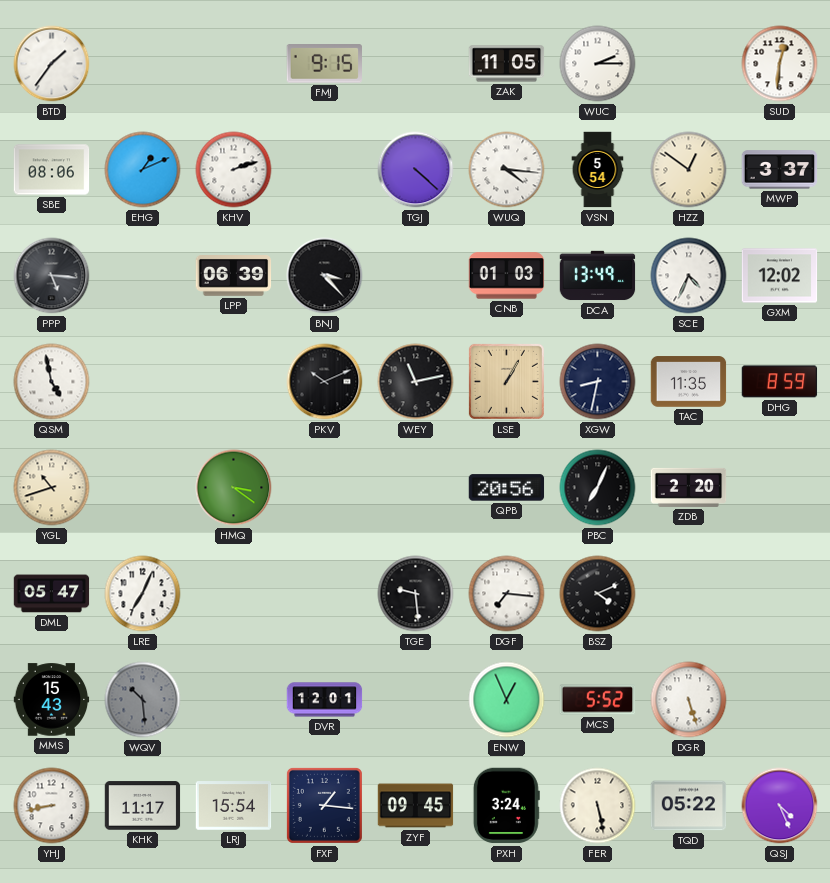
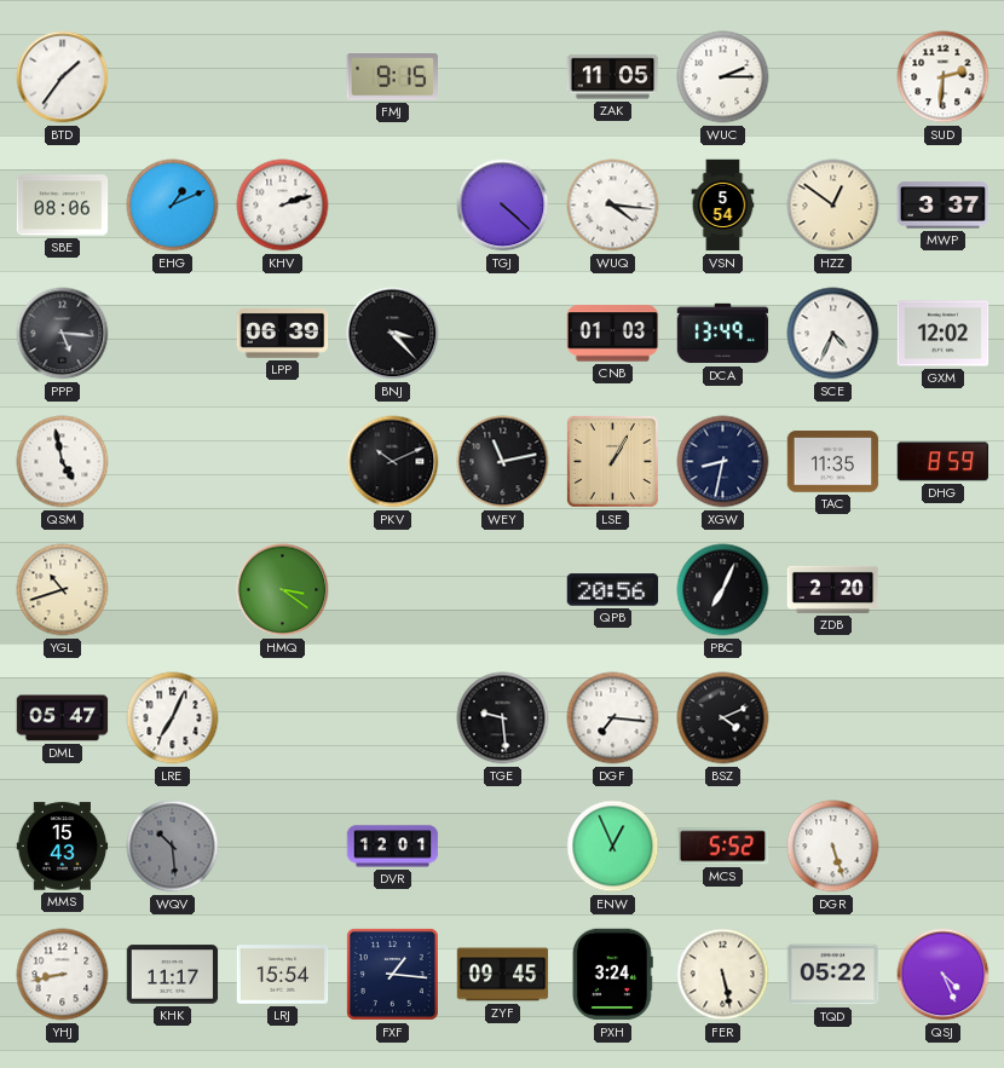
SUD: 12:31 -> 2:31
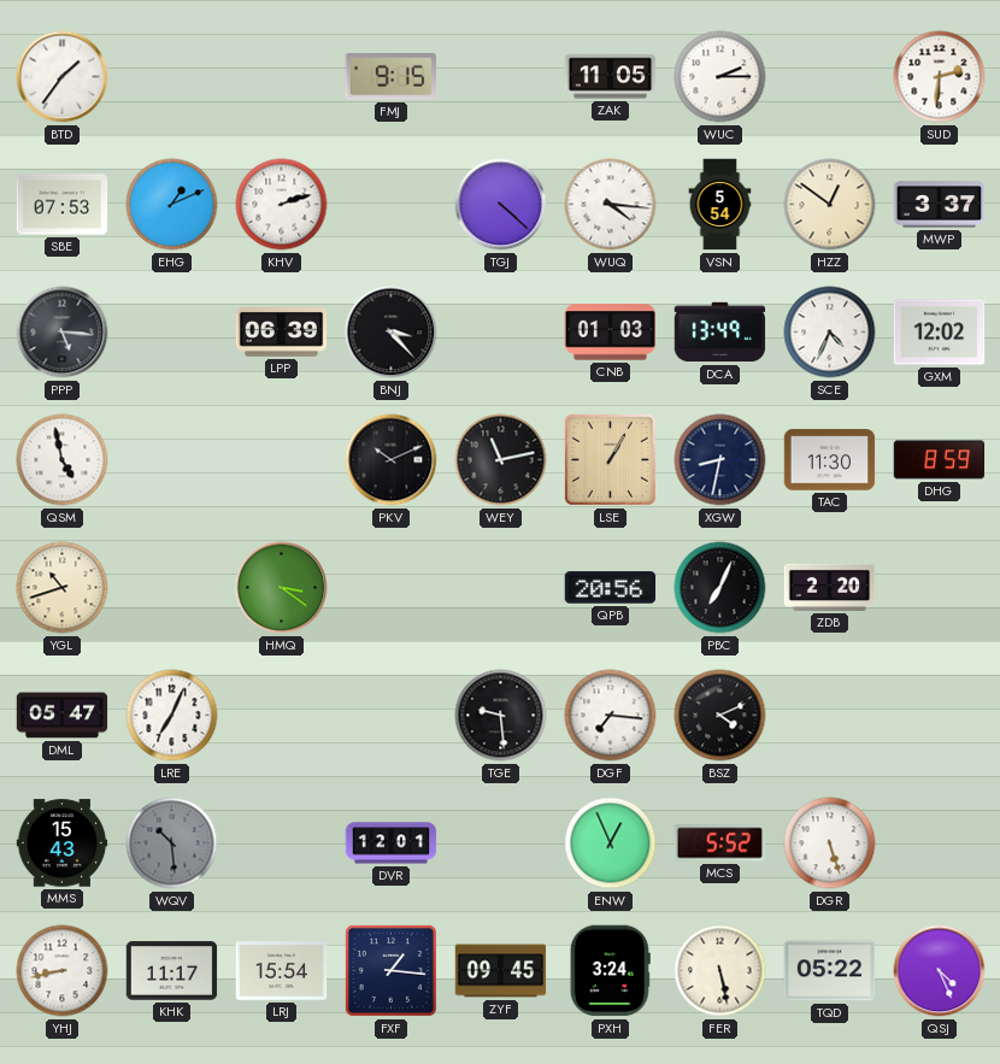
SBE: 08:06 -> 07:53
TAC: 11:35 -> 11:30
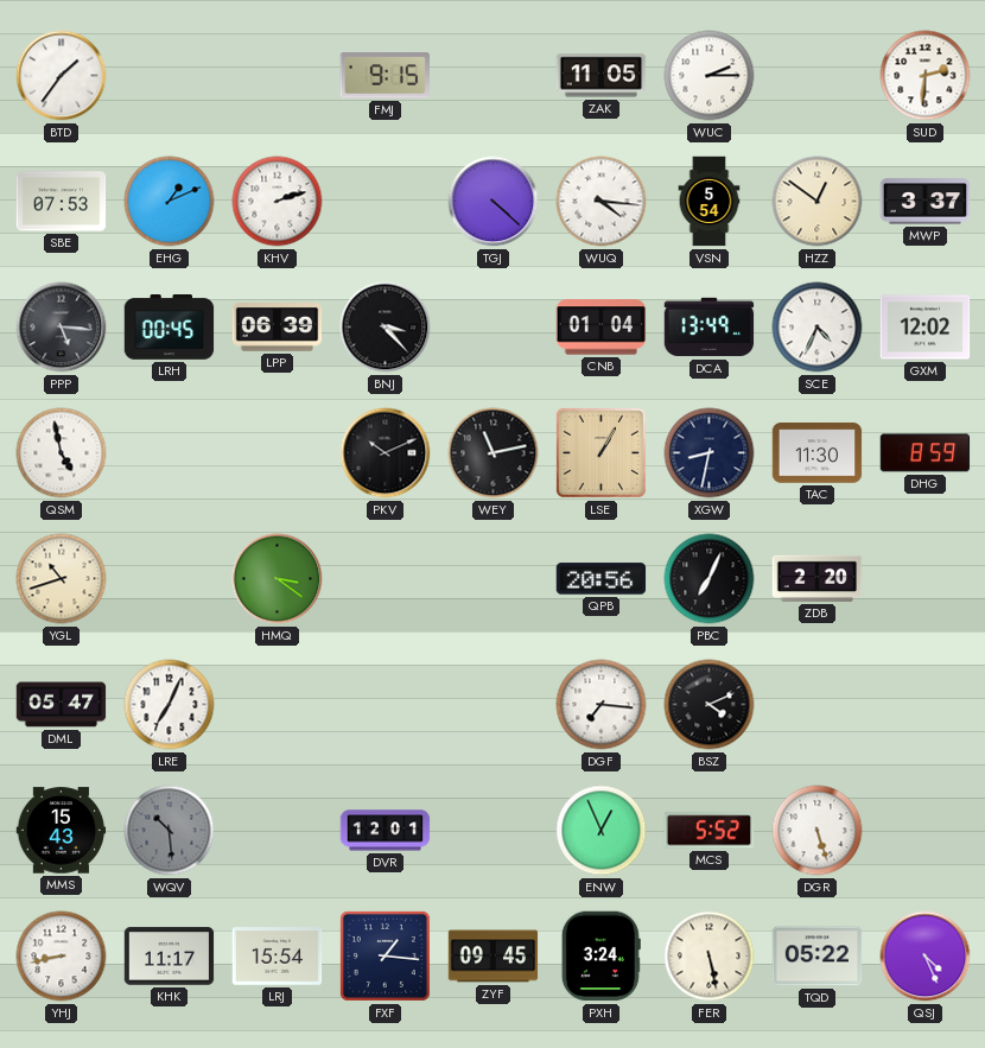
LRH: none -> 00:45
CNB: 01:03 -> 01:04
TGE: 9:29 -> none
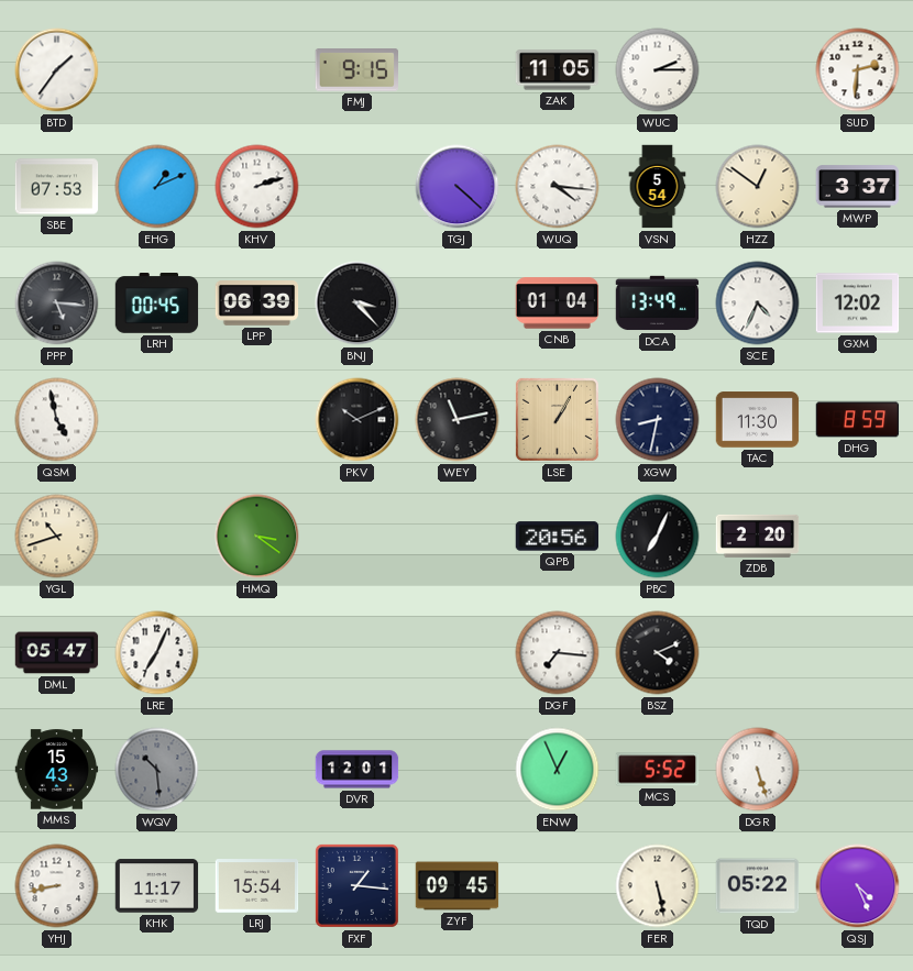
PXH: 3:24 -> none
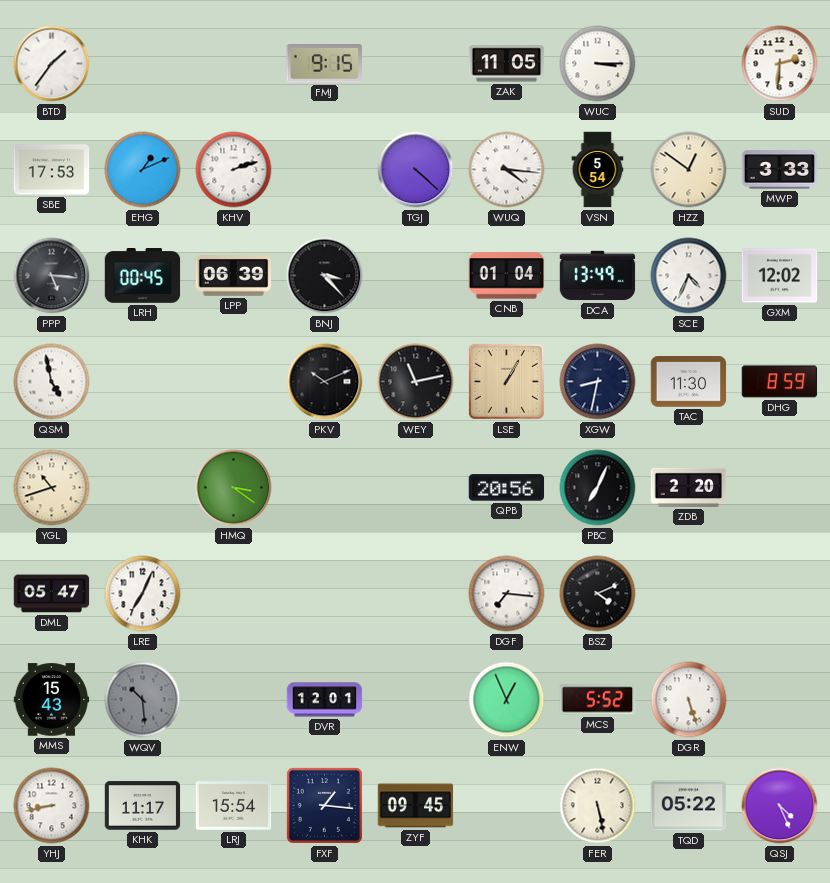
WUC: 2:15 -> 3:15
SBE: 07:53 -> 17:53
MWP: 3:37 -> 3:33
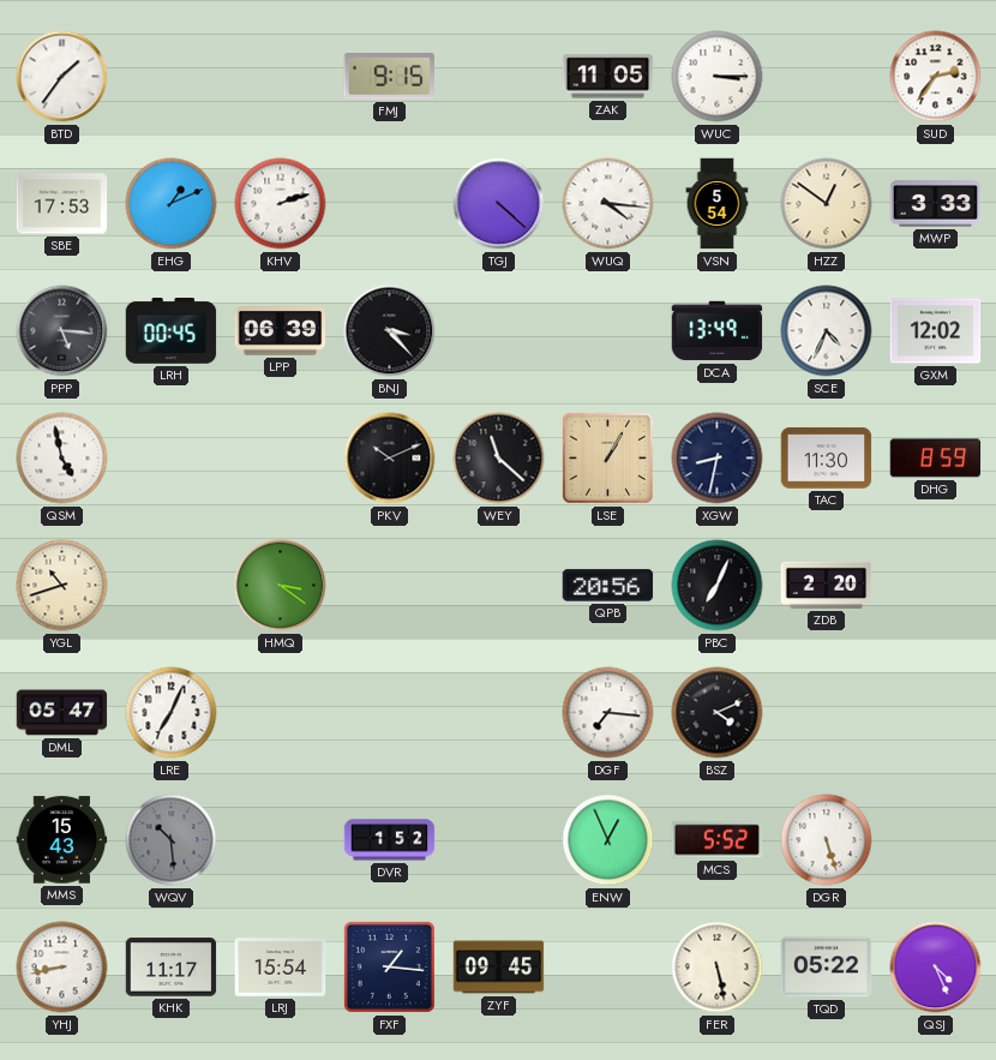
SUD: 2:31 -> 2:36
CNB: 01:04 -> none
WEY: 11:13 -> 11:22
DVR: 12:01 -> 1:52
